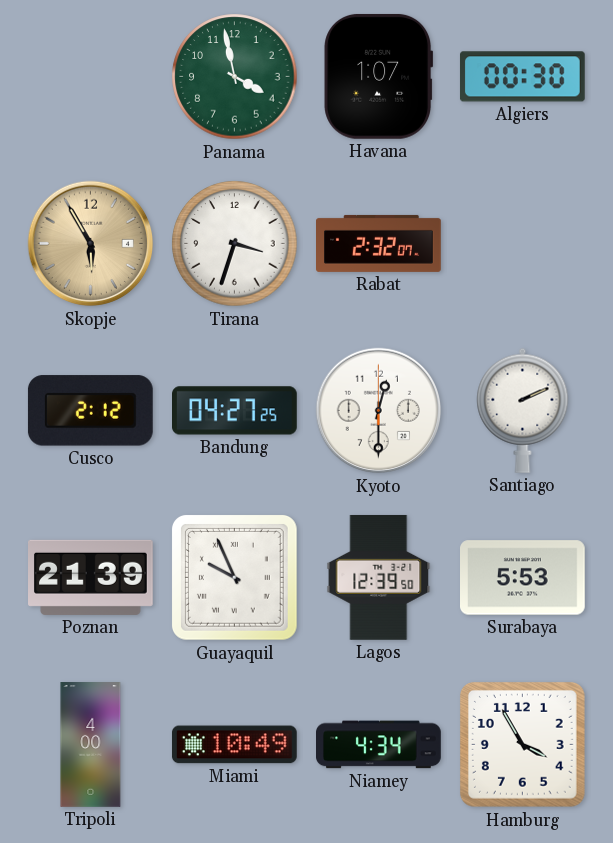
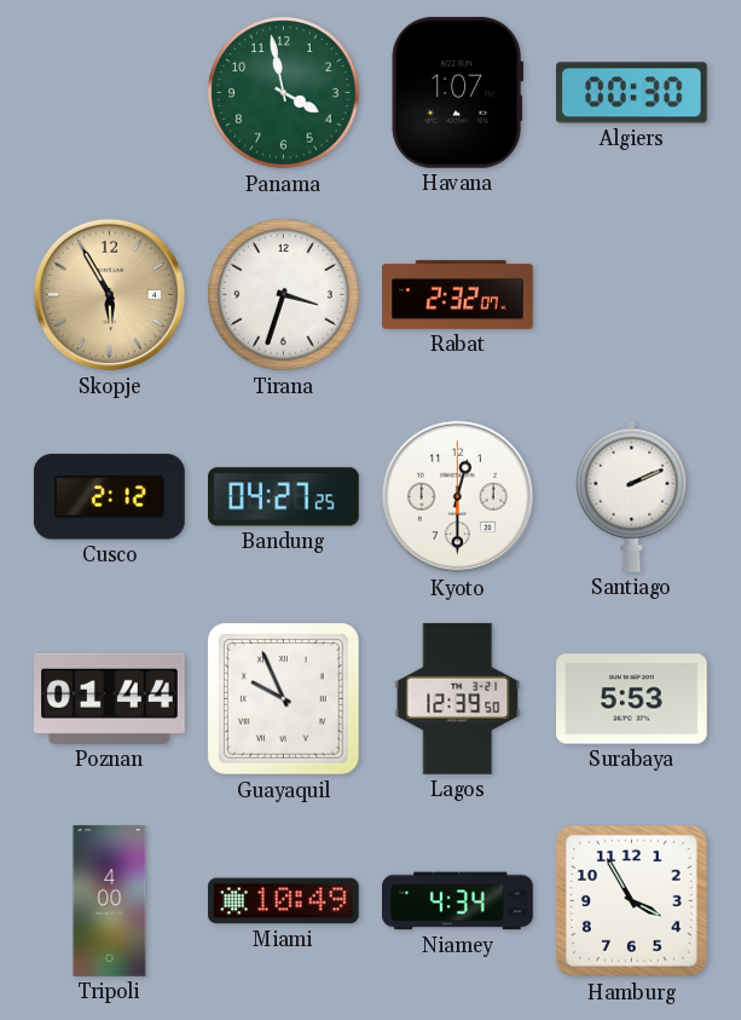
Poznan: 21:39 -> 01:44
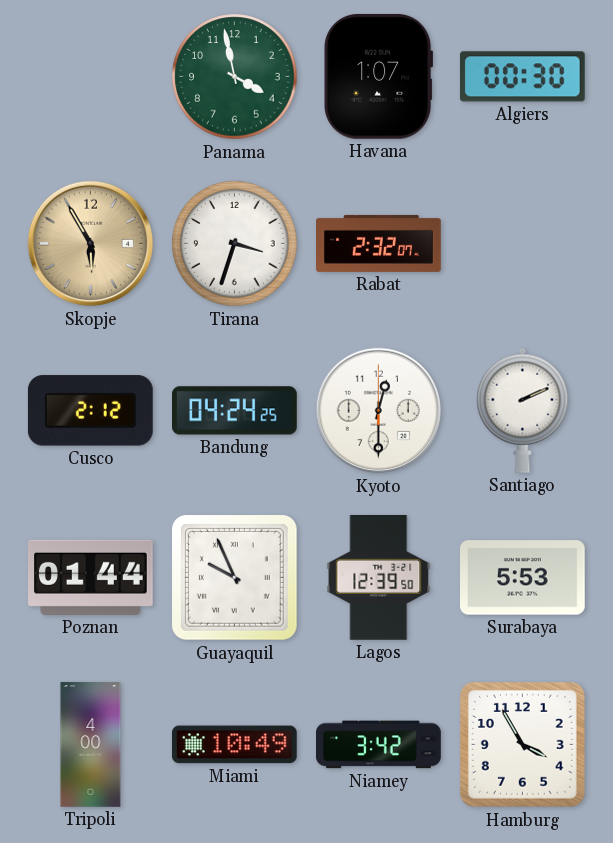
Bandung: 04:27 -> 04:24
Niamey: 4:34 -> 3:42
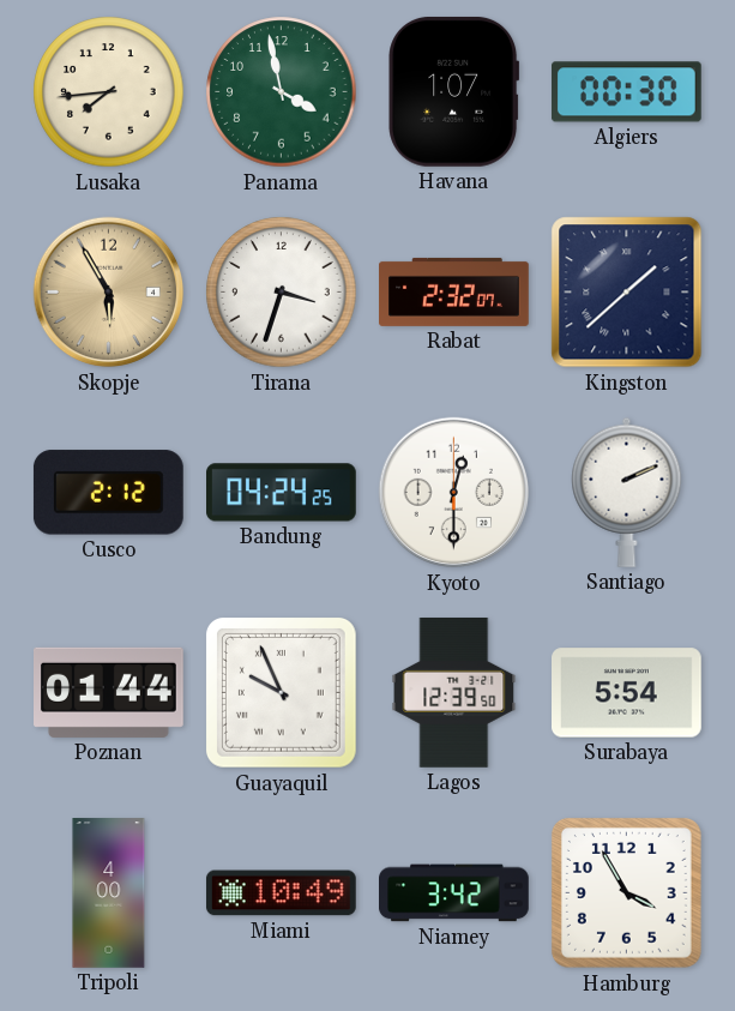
Lusaka: none -> 7:44
Kingston: none -> 1:38
Surabaya: 5:53 -> 5:54
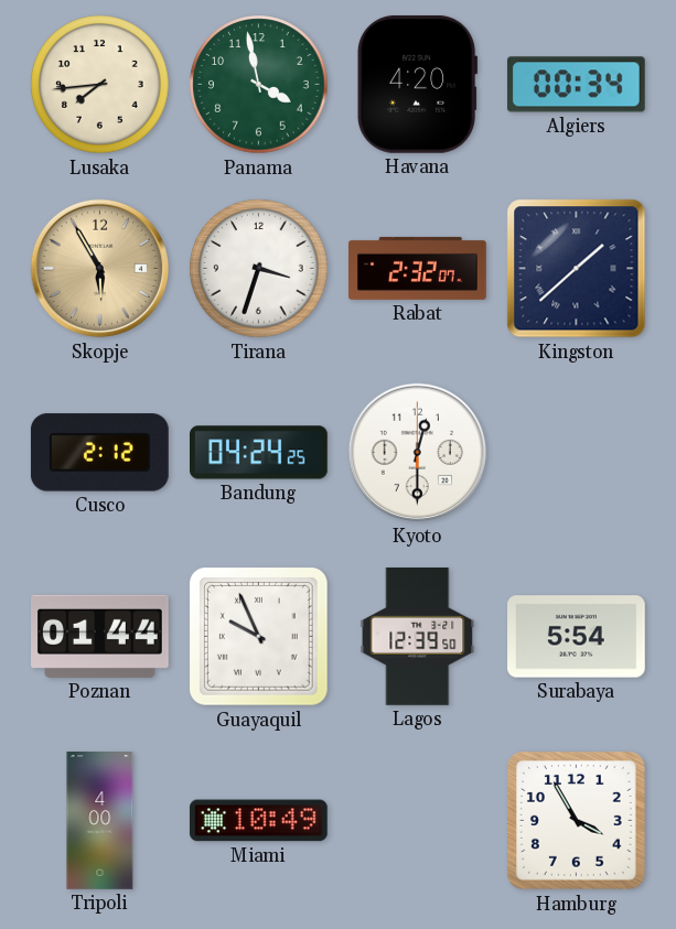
Havana: 1:07 -> 4:20
Algiers: 00:30 -> 00:34
Santiago: 2:11 -> none
Niamey: 3:42 -> none
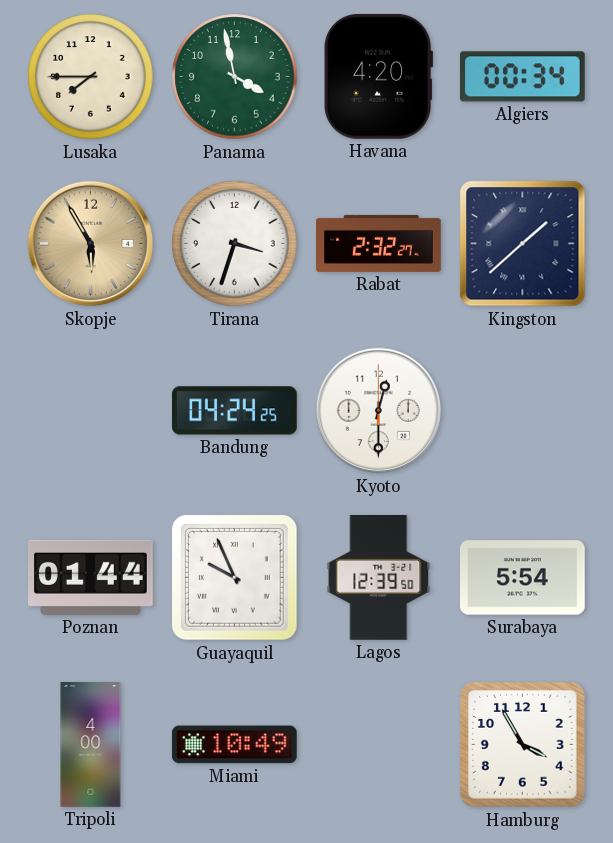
Lusaka: 7:44 -> 7:45
Rabat: 2:32:07 -> 2:32:27
Cusco: 2:12 -> none
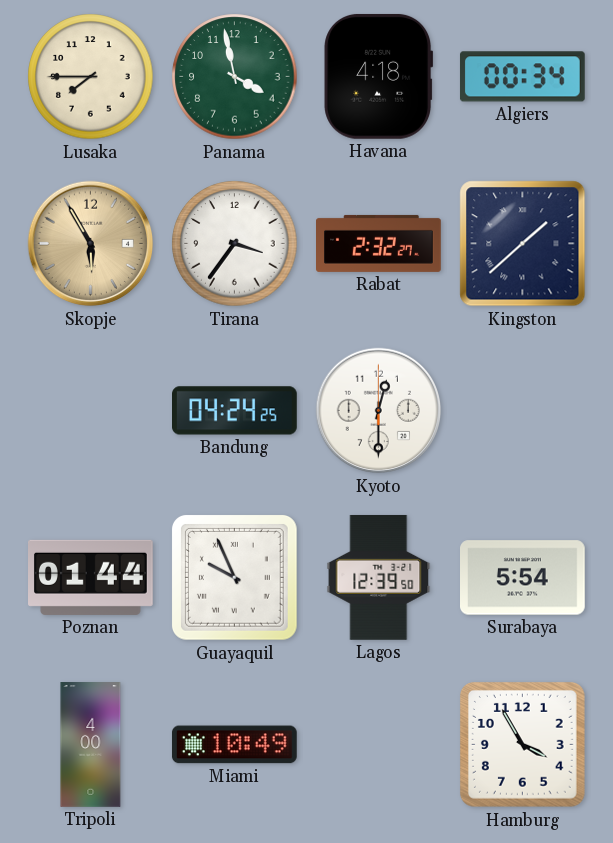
Havana: 4:20 -> 4:18
Tirana: 3:33 -> 3:36
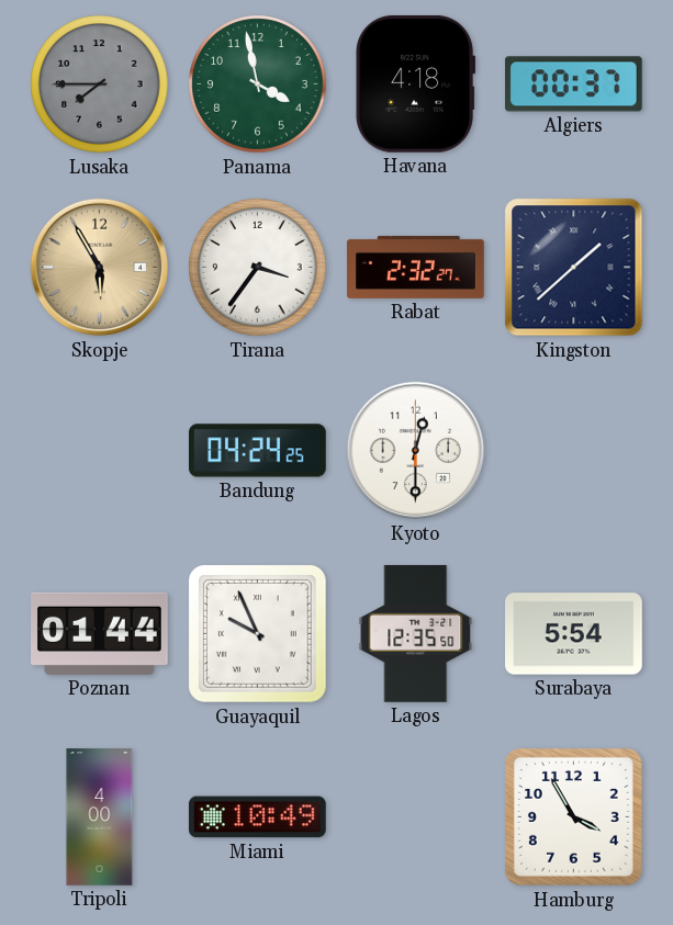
Lusaka dial: cream -> grey
Algiers: 00:34 -> 00:37
Lagos: 12:39 -> 12:35
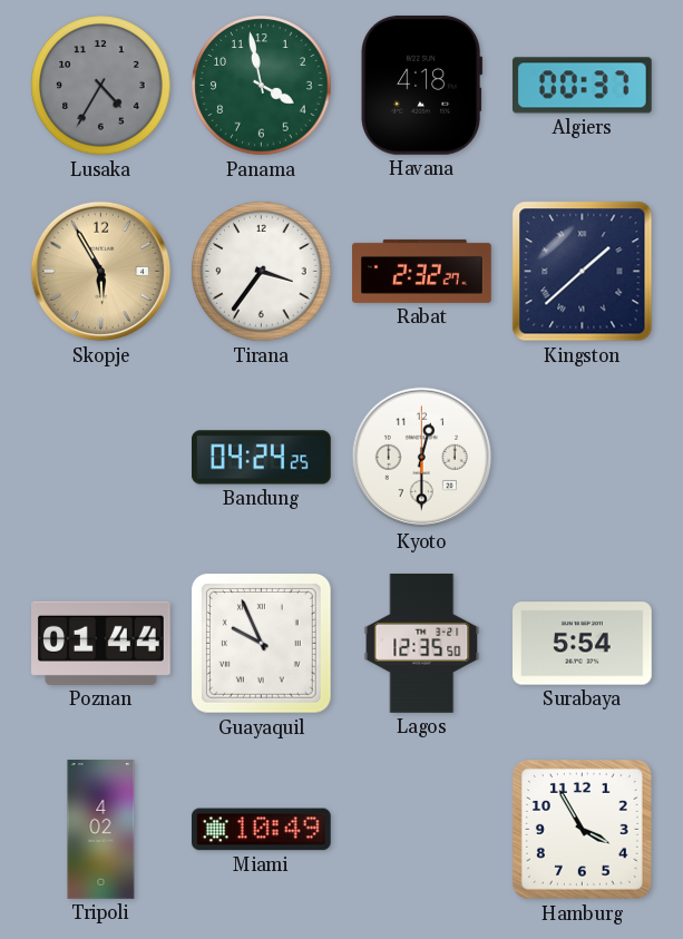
Lusaka: 7:45 -> 4:35
Tripoli: 4:00 -> 4:02
